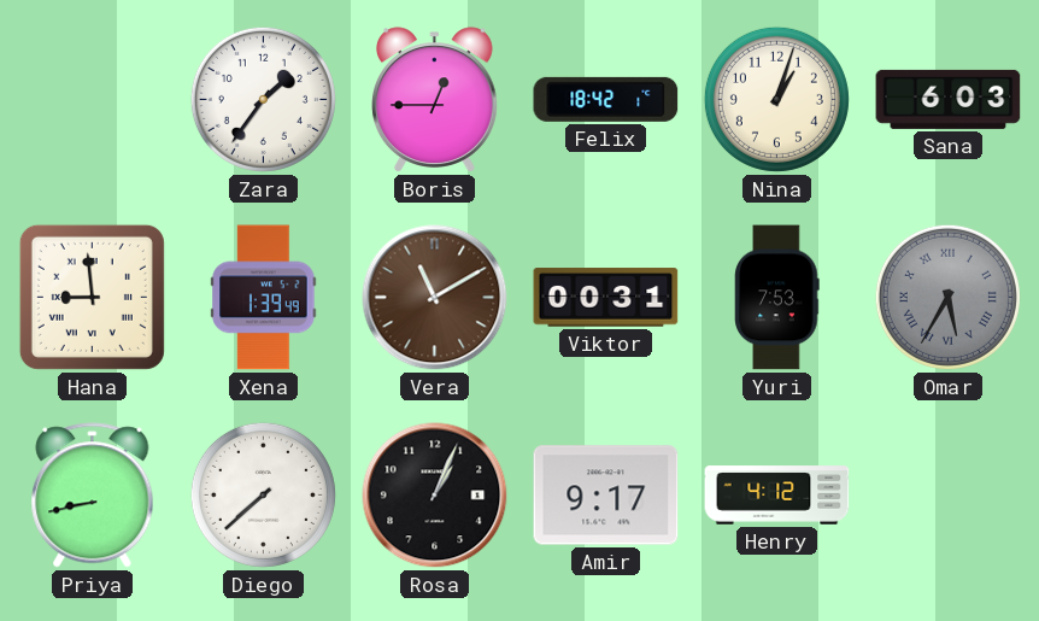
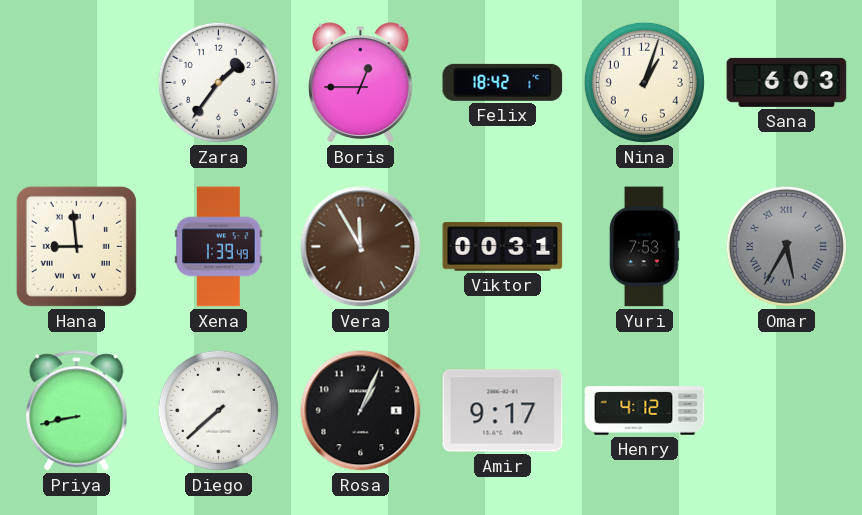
Vera: 11:10 -> 11:55
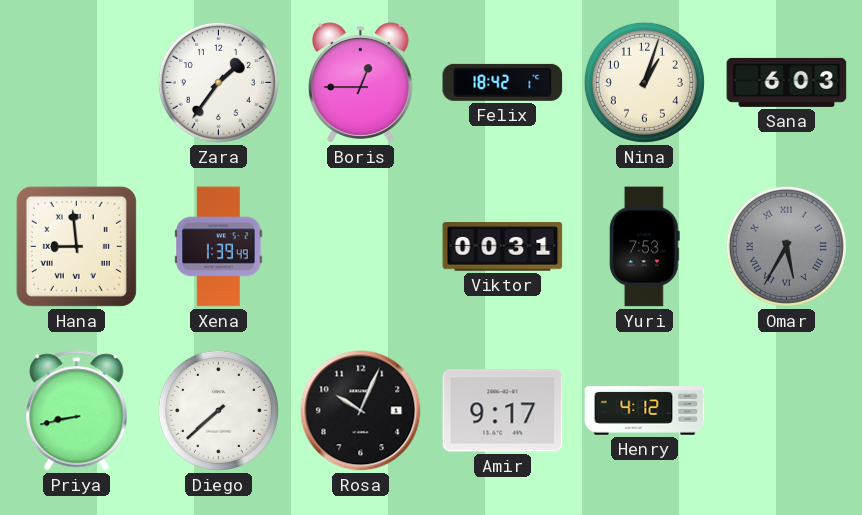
Vera: 11:55 -> none
Rosa: 1:04 -> 10:04
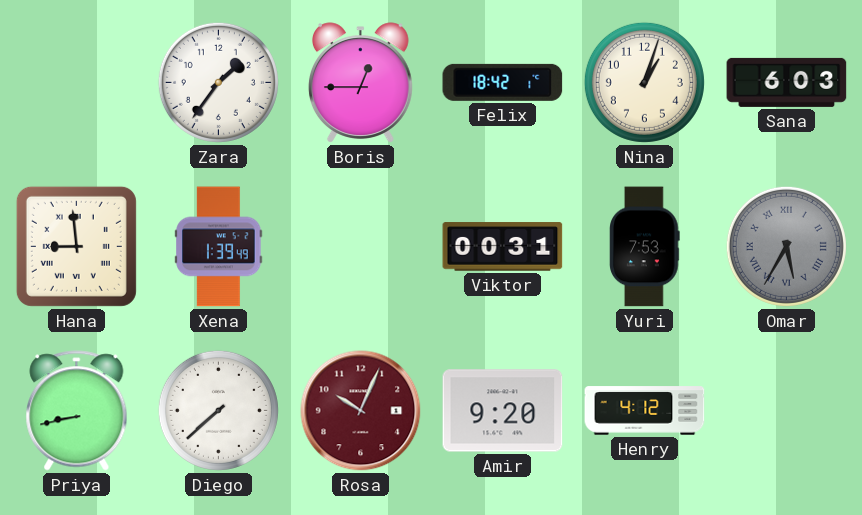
Rosa dial: black -> burgundy
Amir: 9:17 -> 9:20
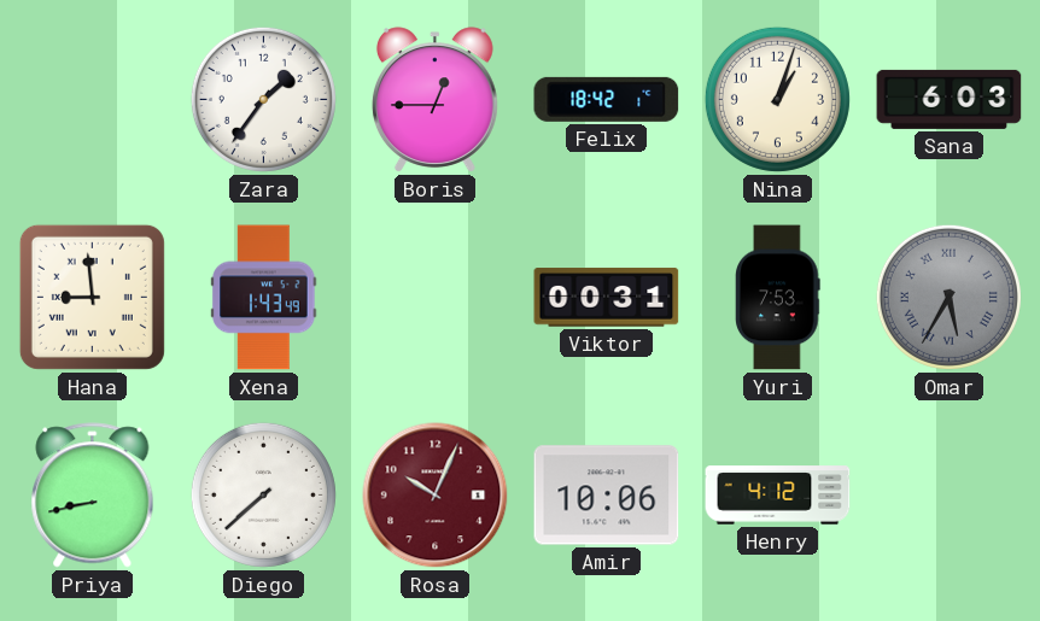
Xena: 1:39 -> 1:43
Amir: 9:20 -> 10:06
